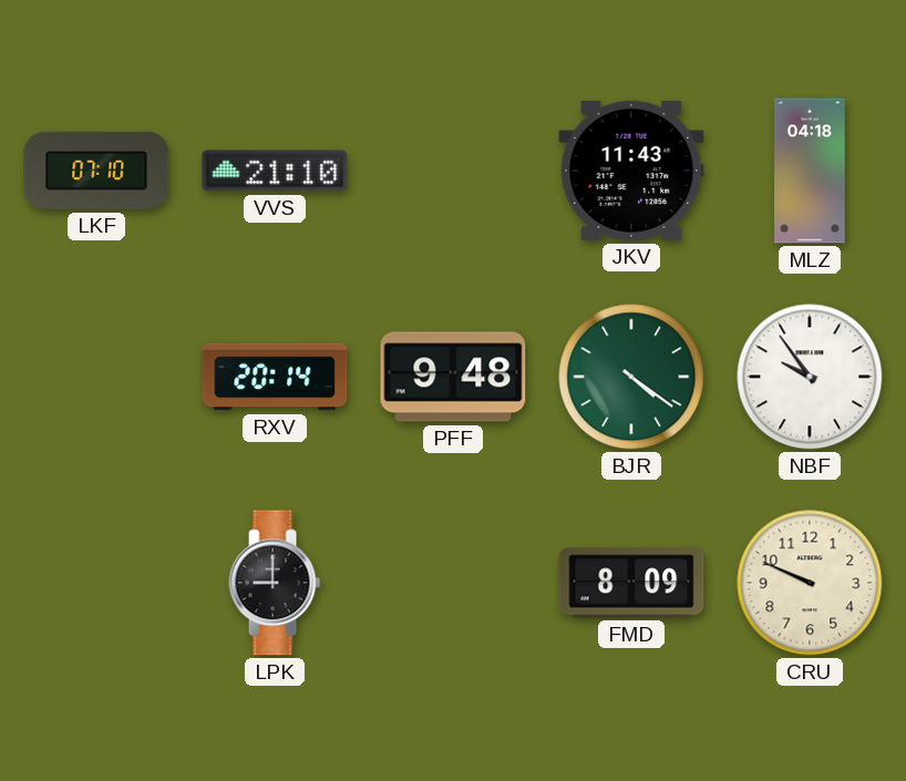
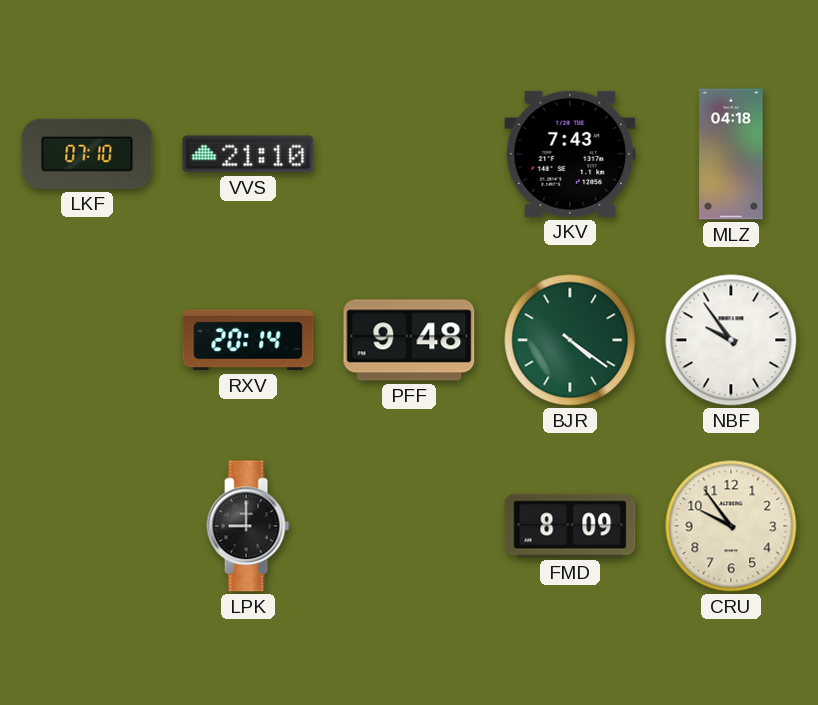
JKV: 11:43 -> 7:43
CRU: 9:49 -> 9:54
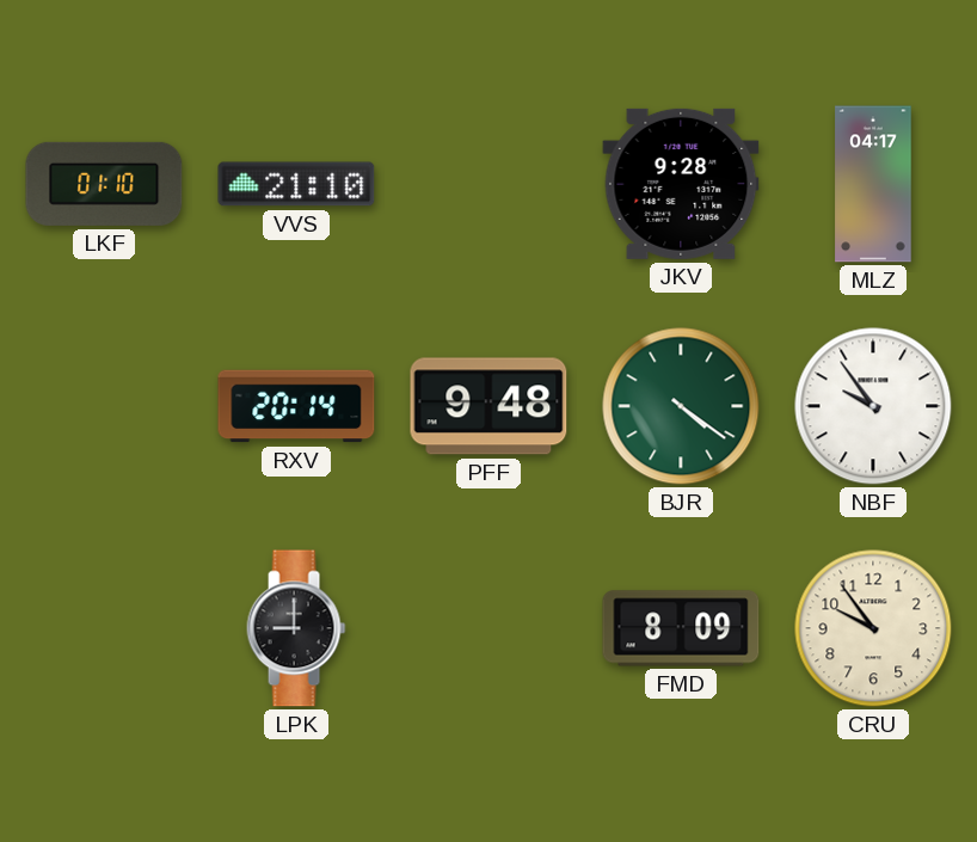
LKF: 07:10 -> 01:10
JKV: 7:43 -> 9:28
MLZ: 04:18 -> 04:17
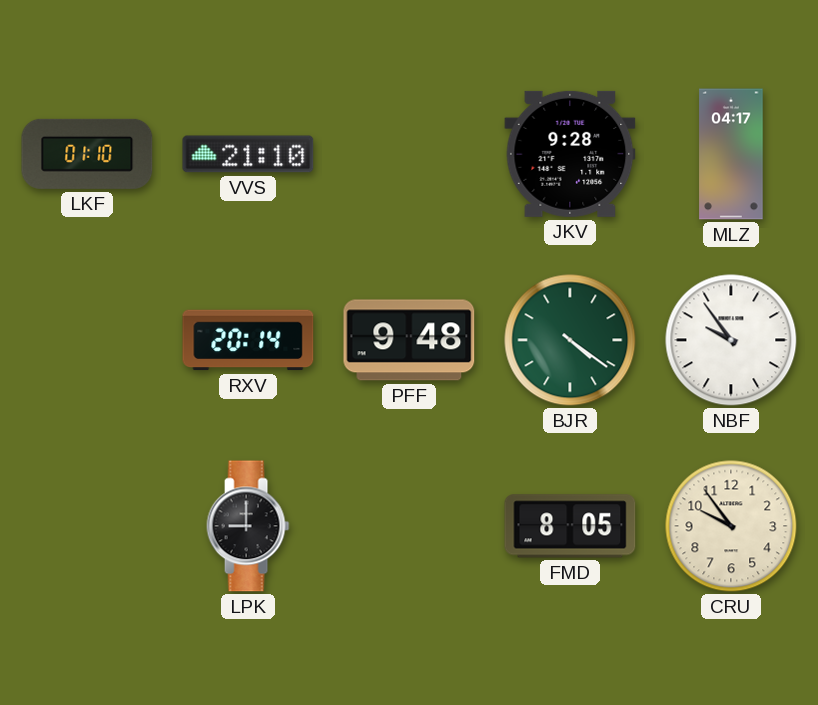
FMD: 8:09 -> 8:05
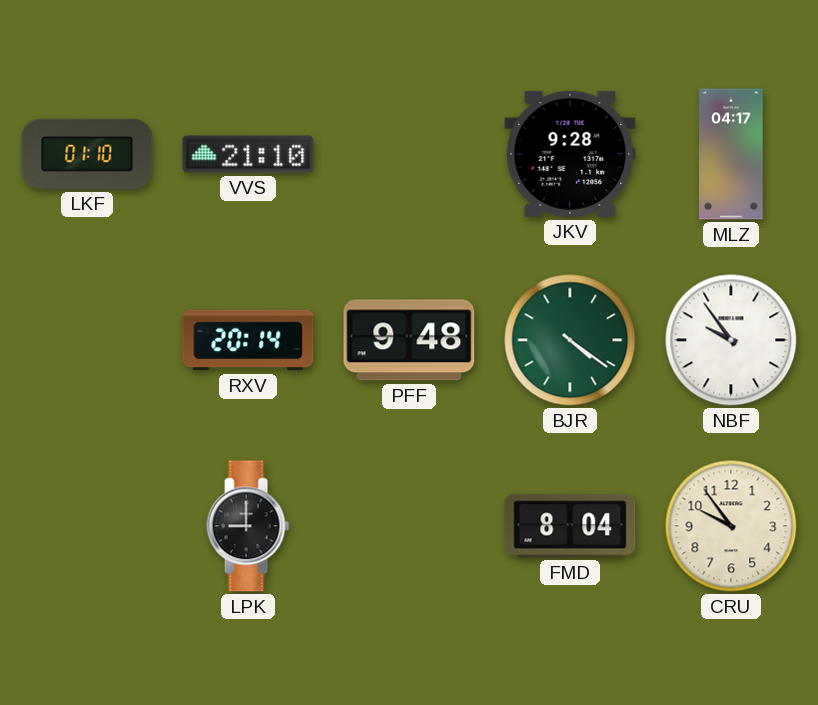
FMD: 8:05 -> 8:04
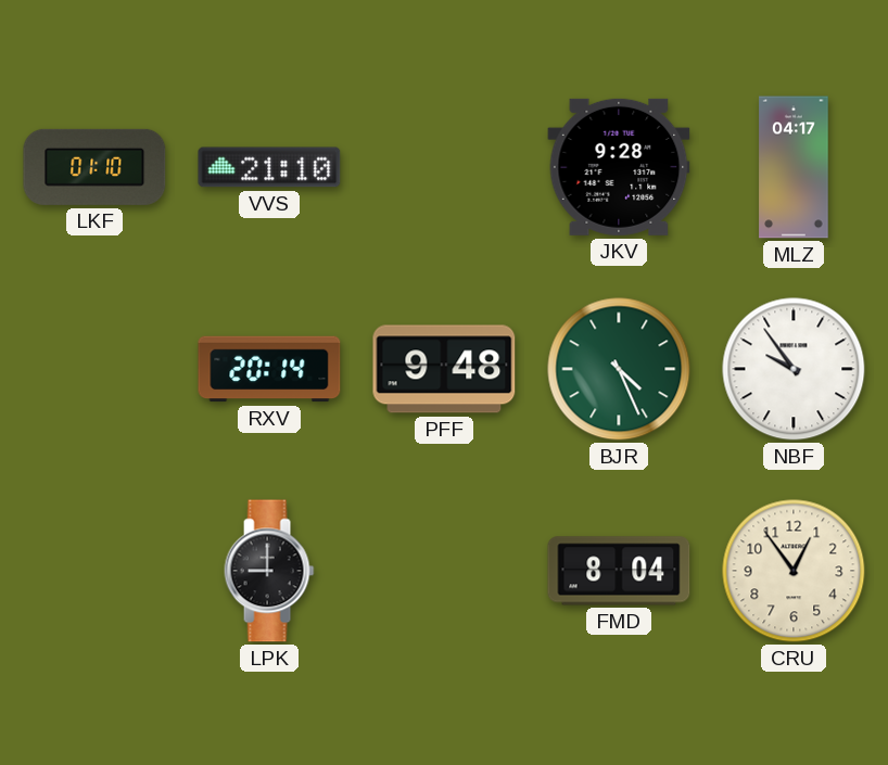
BJR: 4:21 -> 4:26
CRU: 9:54 -> 12:54
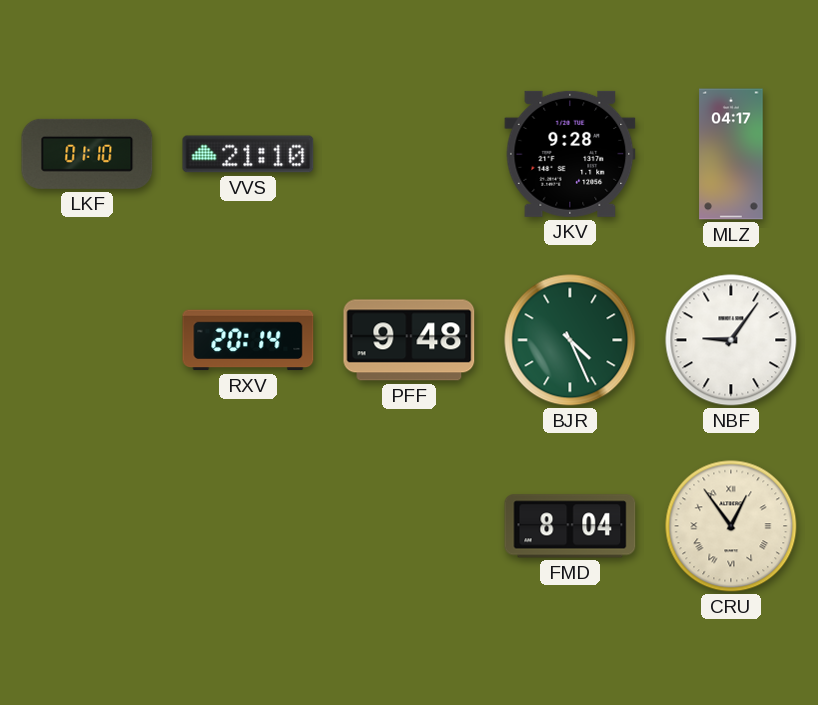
NBF: 9:54 -> 9:06
LPK: 9:00 -> none
CRU numerals: Arabic -> Roman
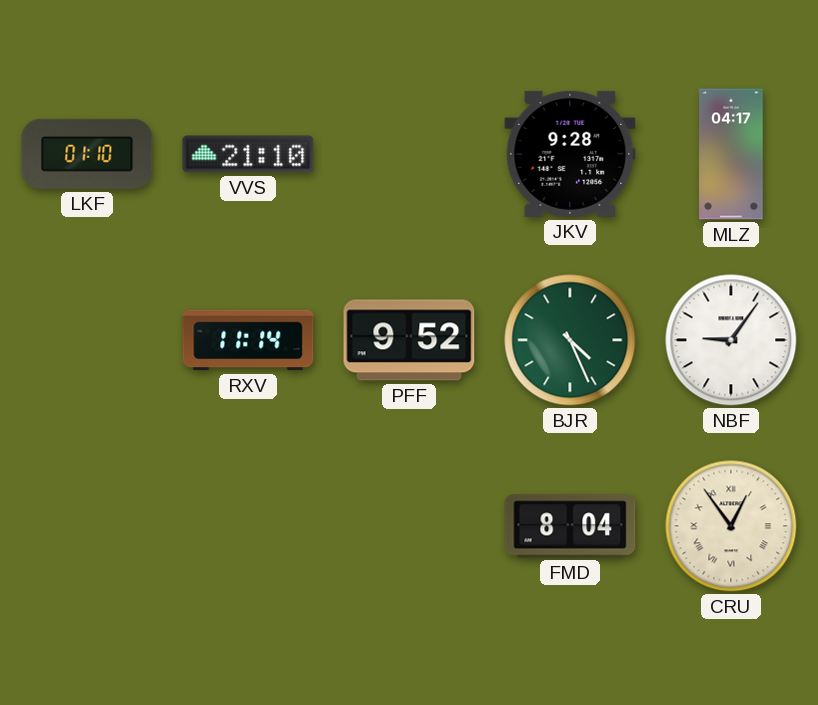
RXV: 20:14 -> 11:14
PFF: 9:48 -> 9:52
